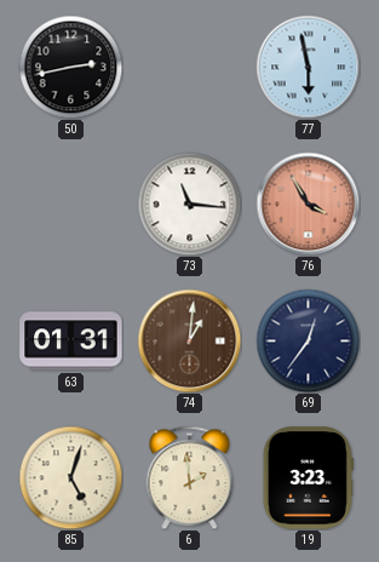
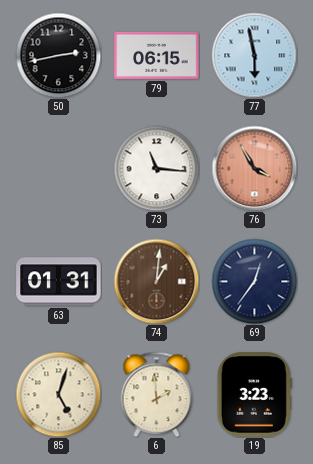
79: none -> 06:15
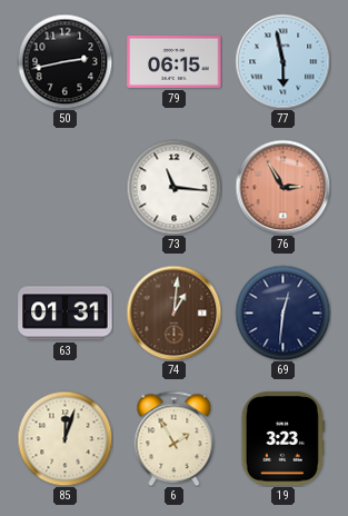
76: 3:55 -> 2:55
69: 12:36 -> 12:31
85: 5:03 -> 12:03
6: 1:59 -> 1:55
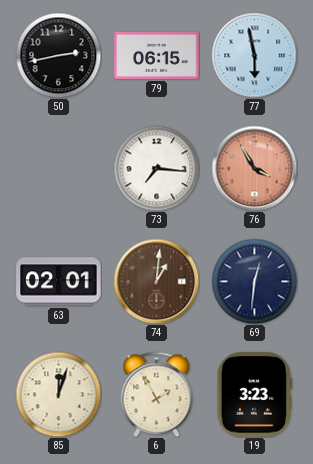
73: 11:16 -> 7:16
76: 2:55 -> 3:55
63: 01:31 -> 02:01
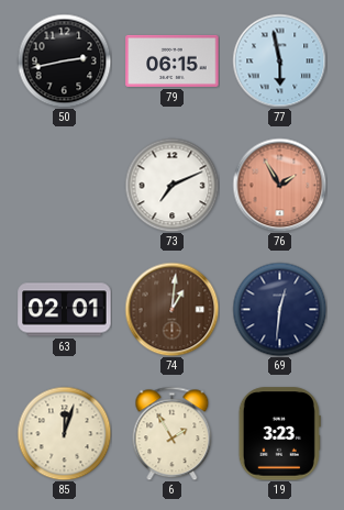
73: 7:16 -> 7:11
76: 3:55 -> 1:55
